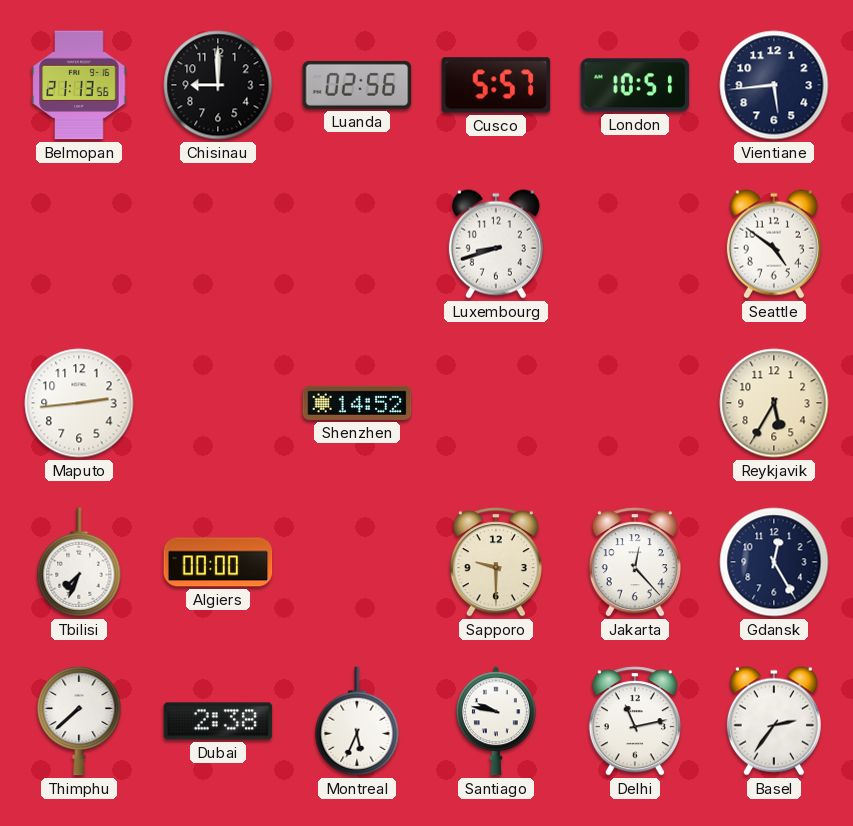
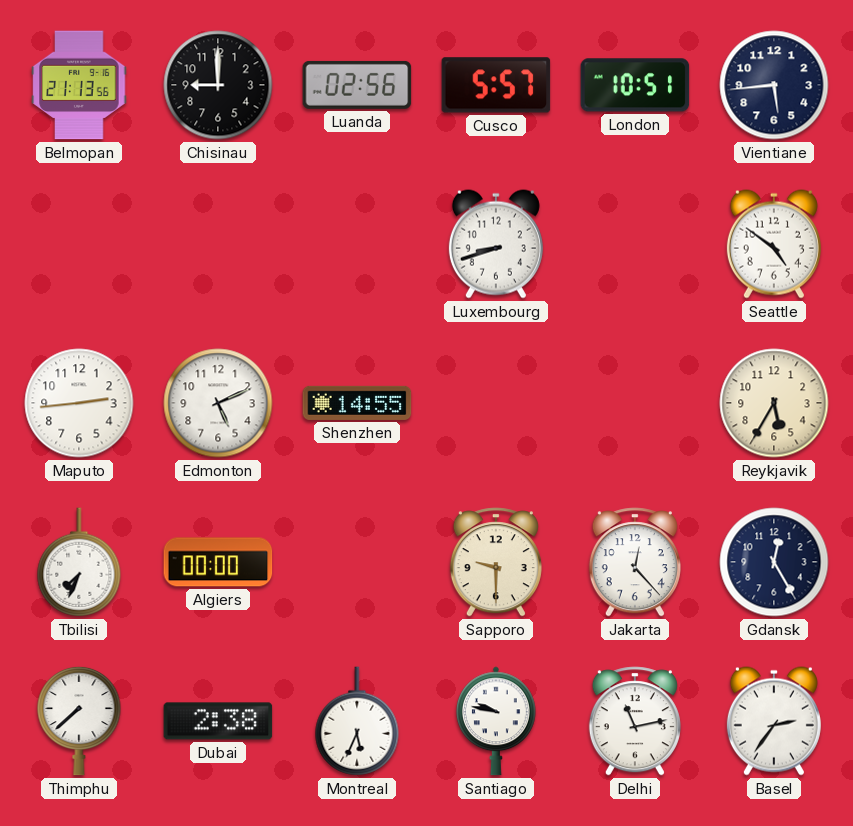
Edmonton: none -> 5:11
Shenzhen: 14:52 -> 14:55
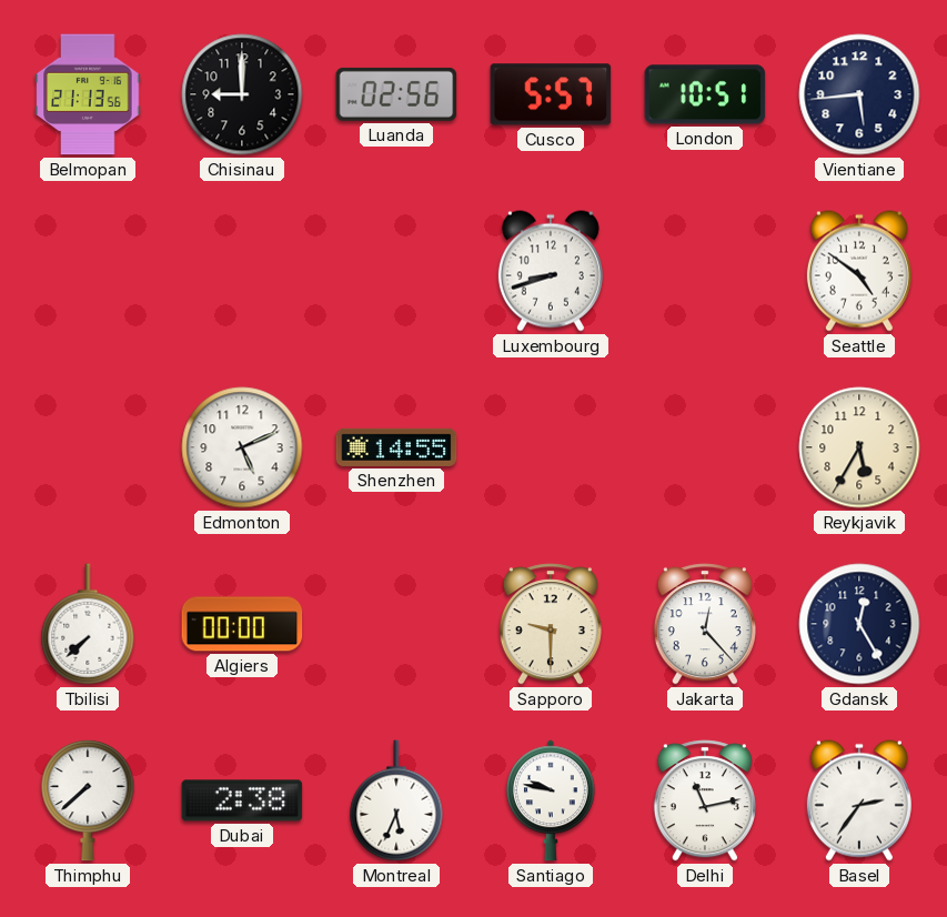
Maputo: 2:44 -> none
Tbilisi: 7:34 -> 7:38
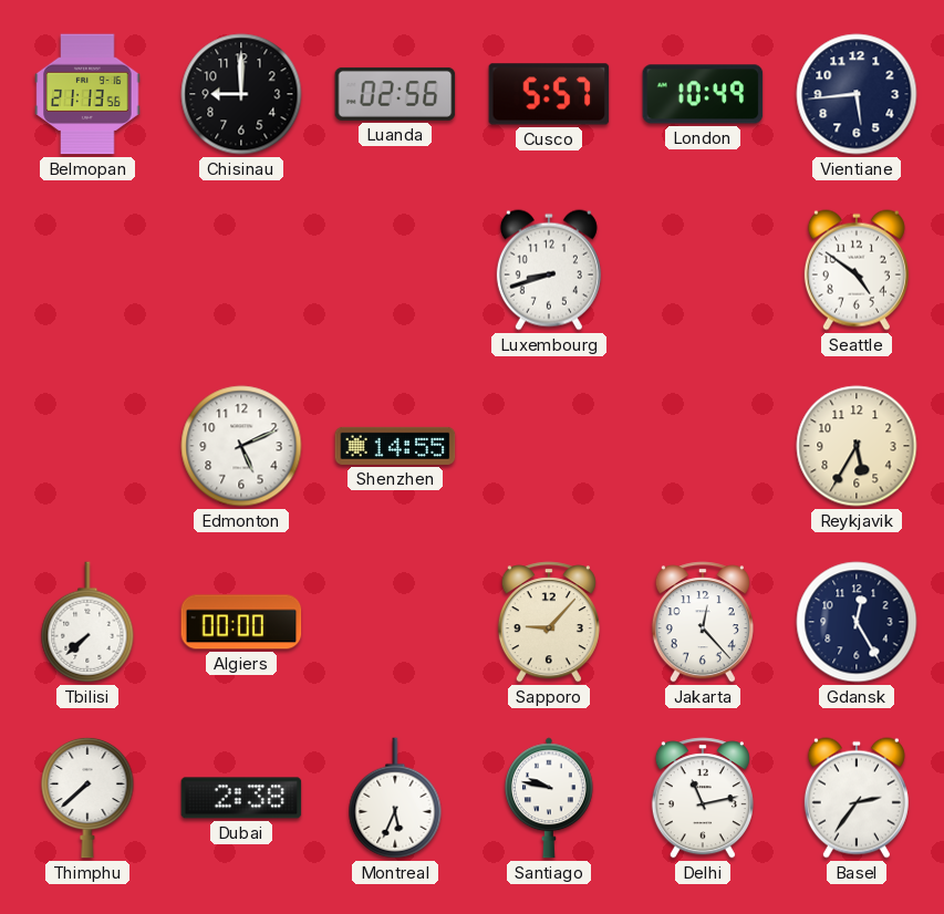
London: 10:51 -> 10:49
Sapporo: 9:30 -> 9:07
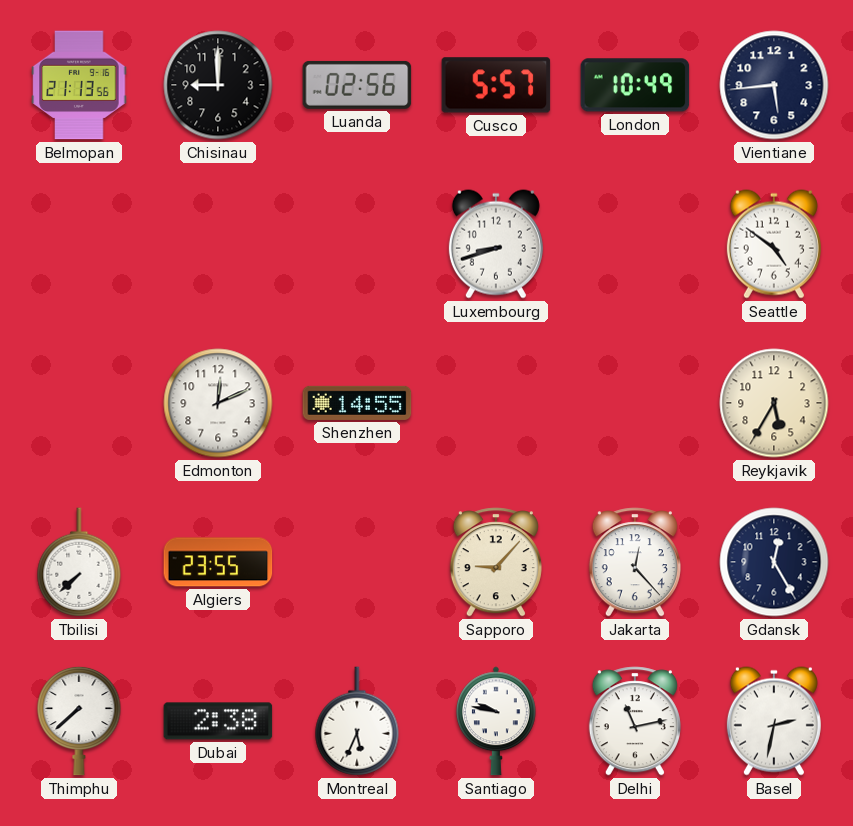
Edmonton: 5:11 -> 12:11
Algiers: 00:00 -> 23:55
Basel: 2:36 -> 2:32
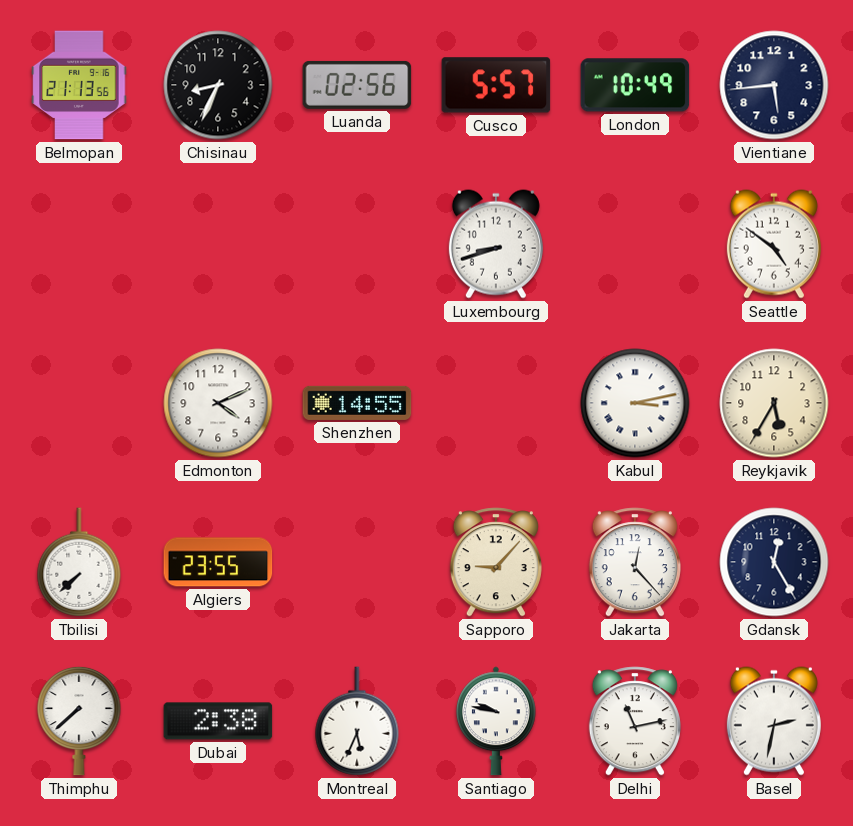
Chisinau: 9:00 -> 8:34
Edmonton: 12:11 -> 4:11
Kabul: none -> 3:13
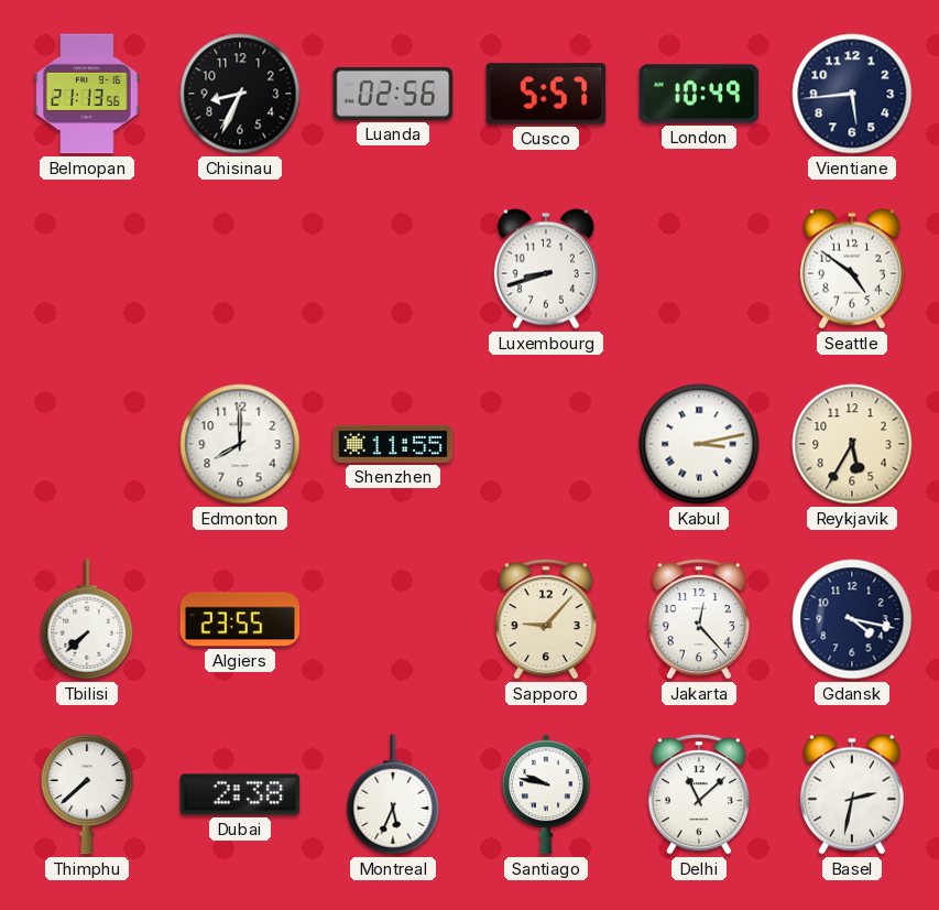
Edmonton: 4:11 -> 8:00
Shenzhen: 14:55 -> 11:55
Gdansk: 12:25 -> 4:17
Delhi: 11:13 -> 11:08
